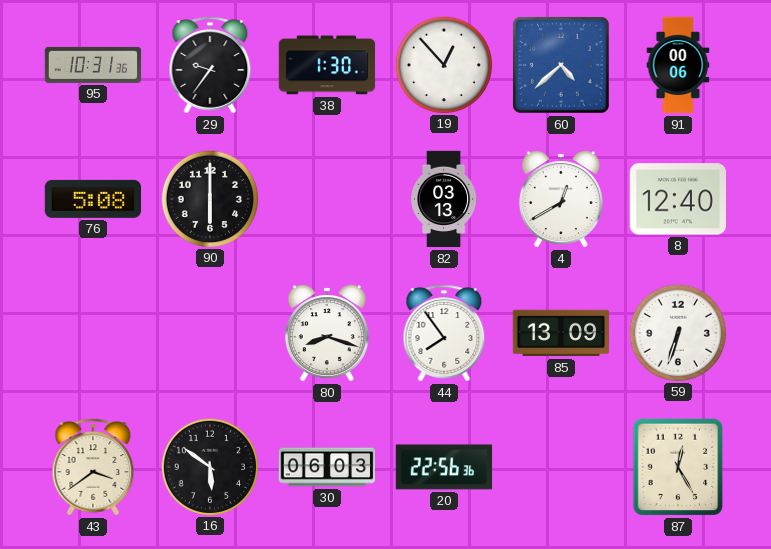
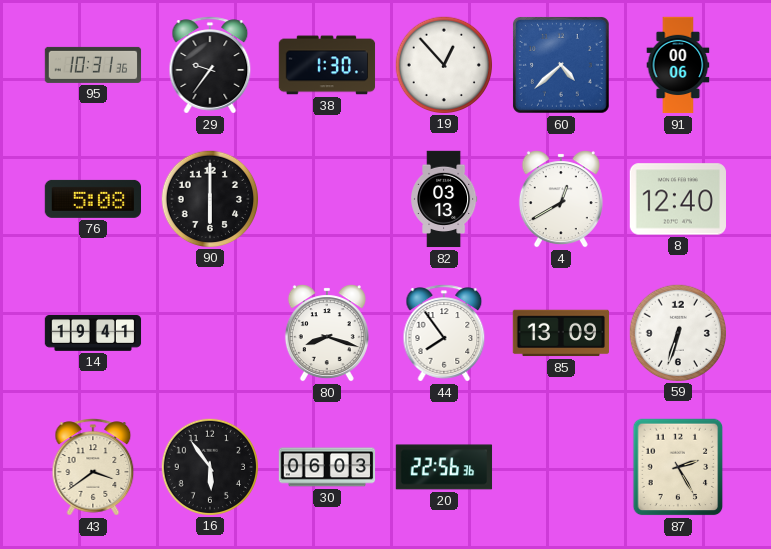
14: none -> 19:41
16: 5:51 -> 5:54
87: 12:25 -> 2:25
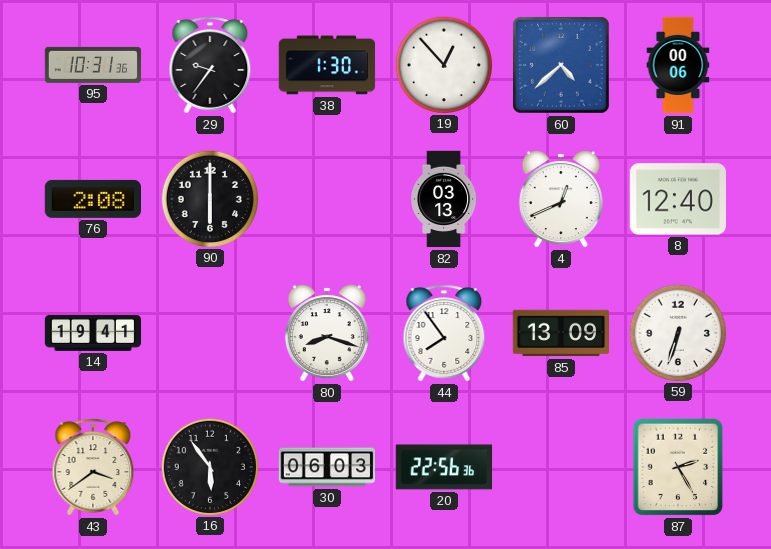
76: 5:08 -> 2:08
4: 12:40 -> 12:41
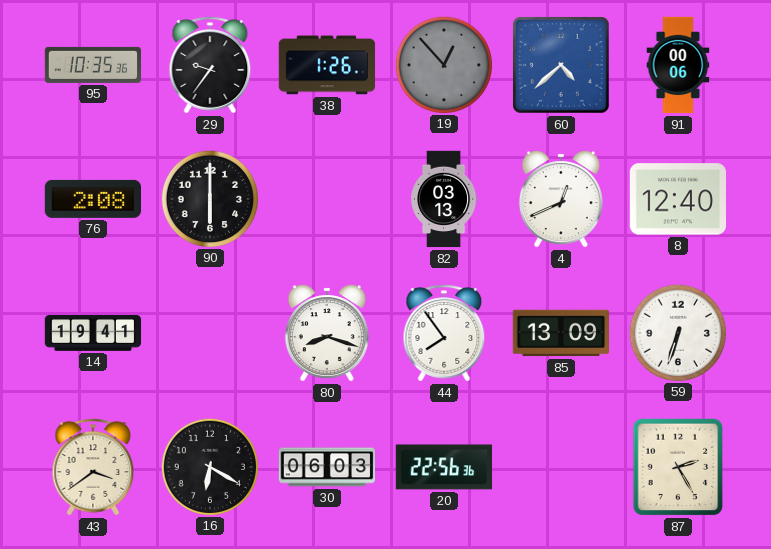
95: 10:31 -> 10:35
38: 1:30 -> 1:26
19 dial: white -> grey
16: 5:54 -> 6:20
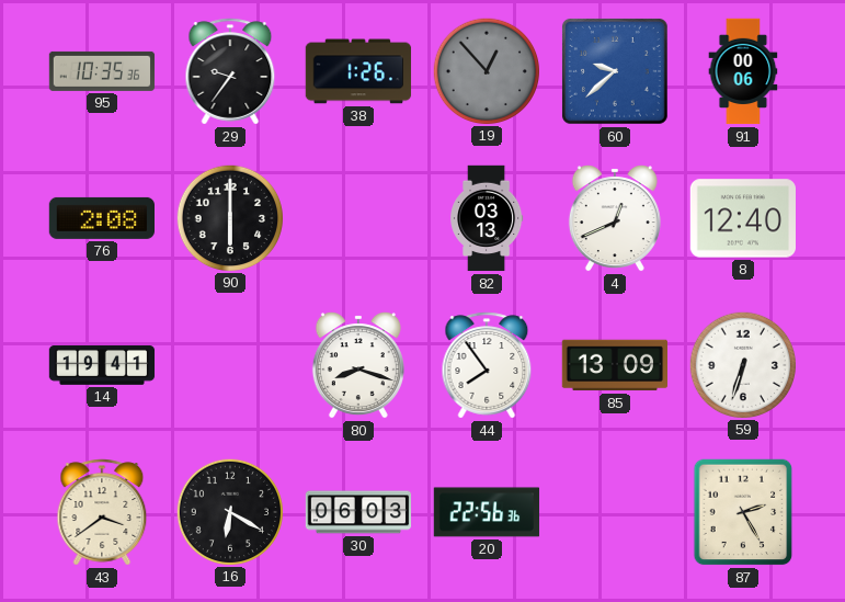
60: 4:38 -> 9:38
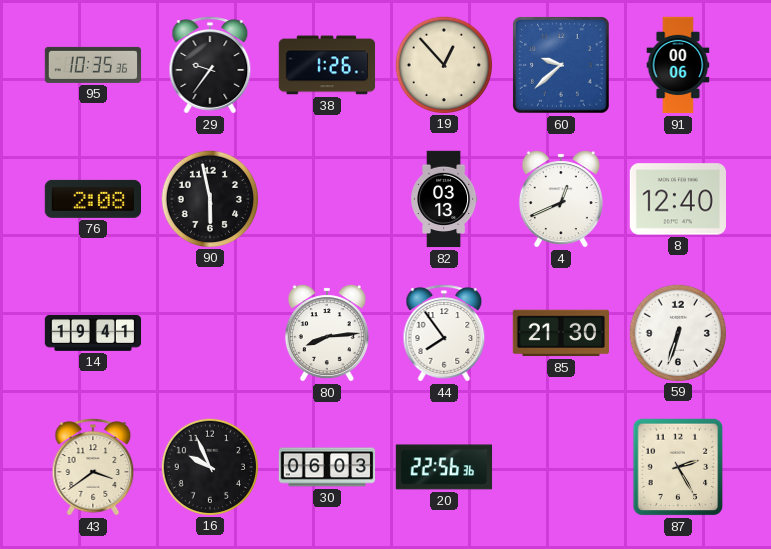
19 dial: grey -> cream
90: 6:00 -> 5:58
80: 8:18 -> 8:14
85: 13:09 -> 21:30
16: 6:20 -> 9:56
